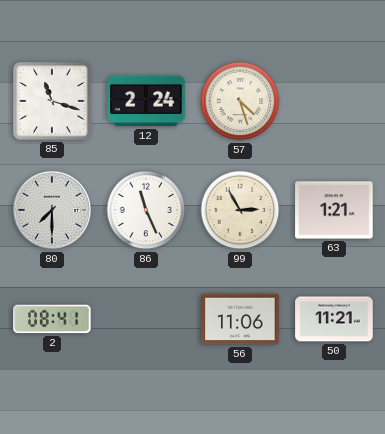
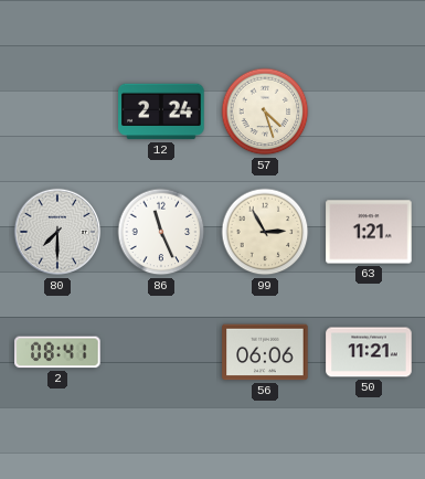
85: 11:18 -> none
56: 11:06 -> 06:06
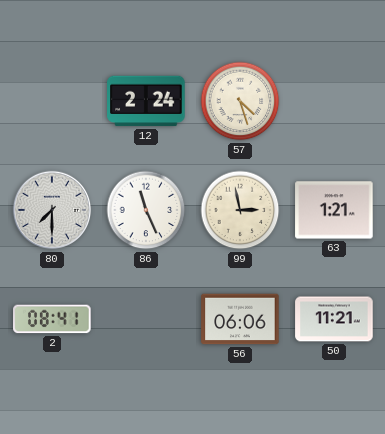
99: 2:55 -> 2:58
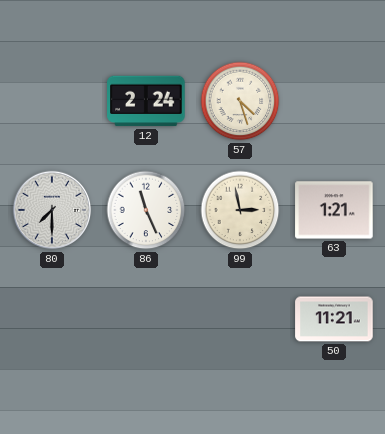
2: 08:41 -> none
56: 06:06 -> none
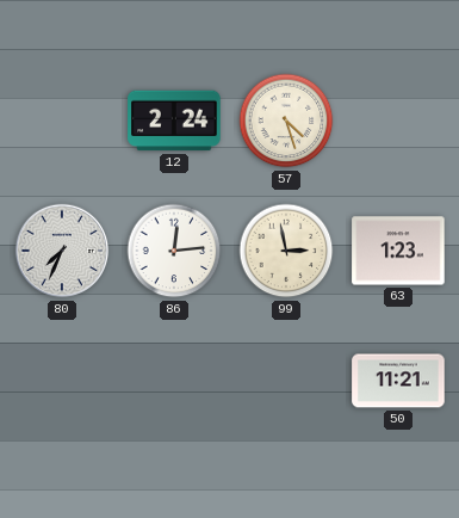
80: 7:30 -> 7:34
86: 11:26 -> 12:14
63: 1:21 -> 1:23
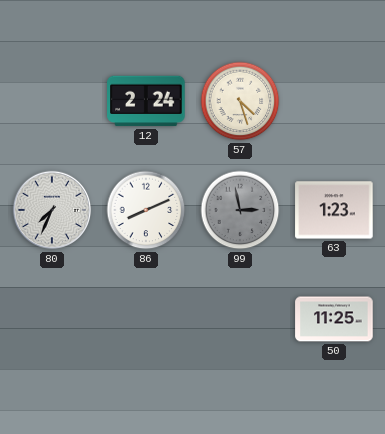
86: 12:14 -> 8:11
99 dial: cream -> grey
50: 11:21 -> 11:25
